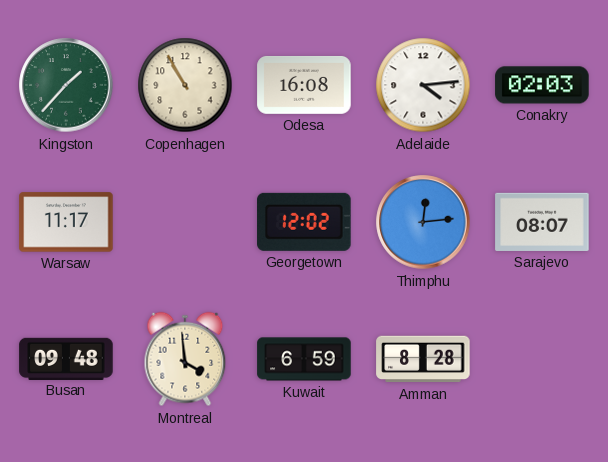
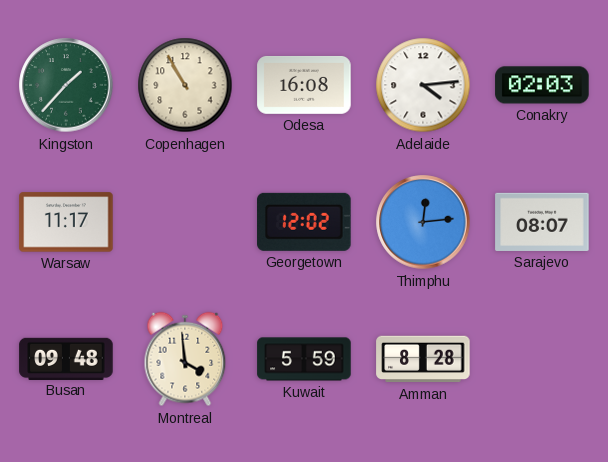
Kuwait: 6:59 -> 5:59
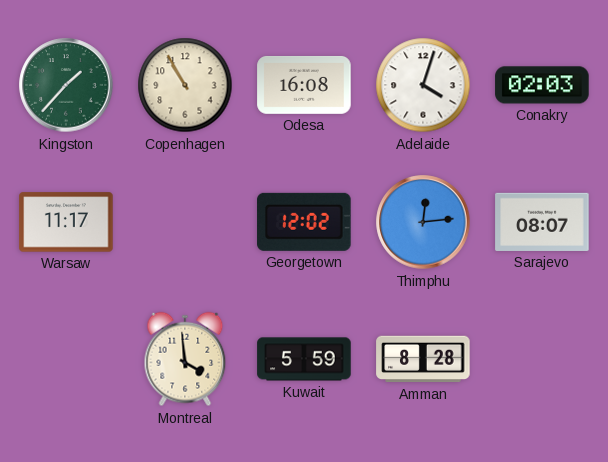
Adelaide: 4:14 -> 4:03
Busan: 09:48 -> none
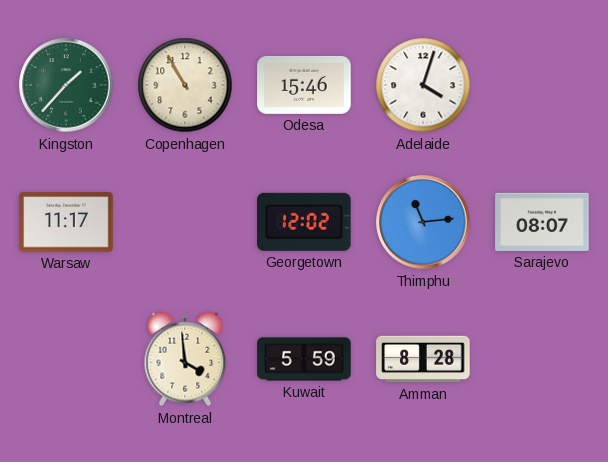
Odesa: 16:08 -> 15:46
Conakry: 02:03 -> none
Thimphu: 12:14 -> 11:14
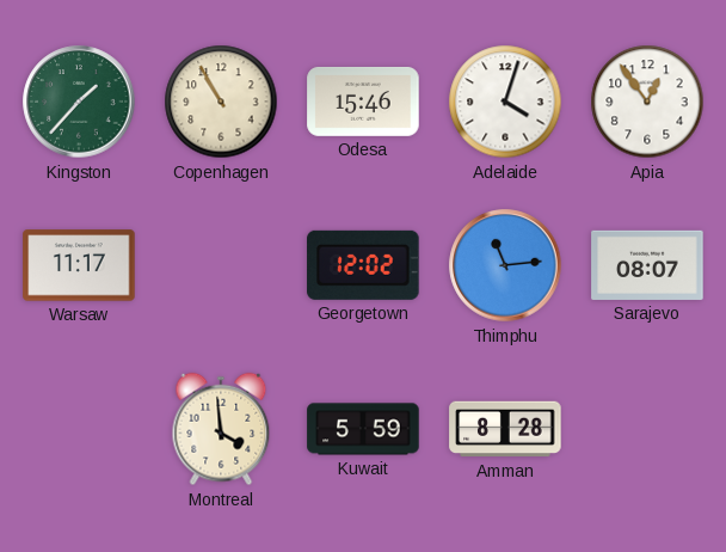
Apia: none -> 12:54
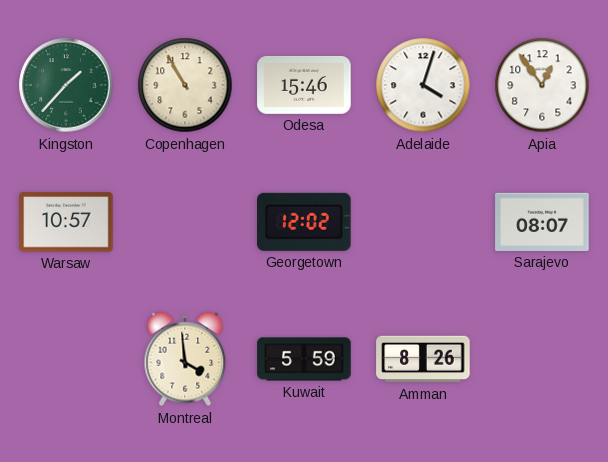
Warsaw: 11:17 -> 10:57
Thimphu: 11:14 -> none
Amman: 8:28 -> 8:26
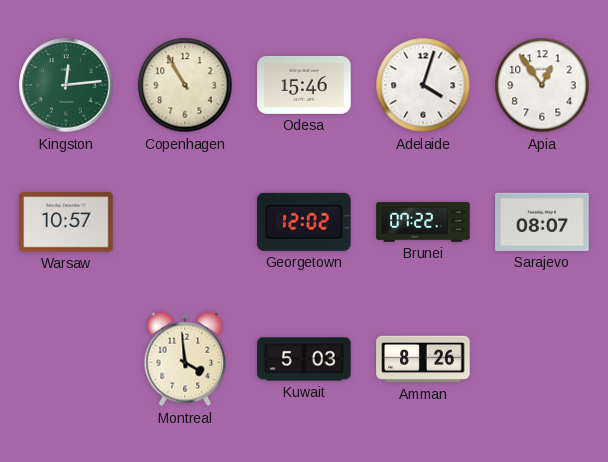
Kingston: 1:37 -> 12:14
Brunei: none -> 07:22
Kuwait: 5:59 -> 5:03
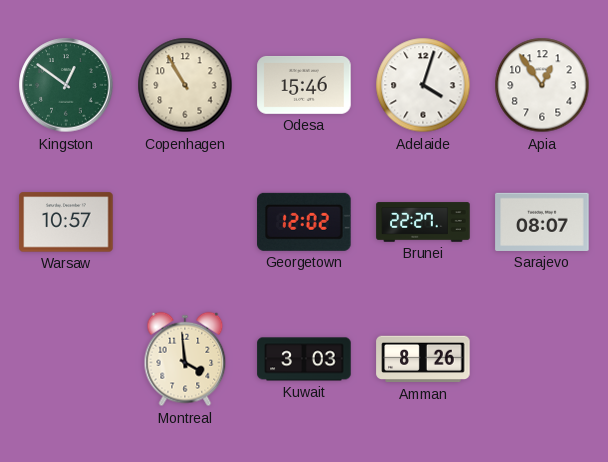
Kingston: 12:14 -> 12:51
Brunei: 07:22 -> 22:27
Kuwait: 5:03 -> 3:03
